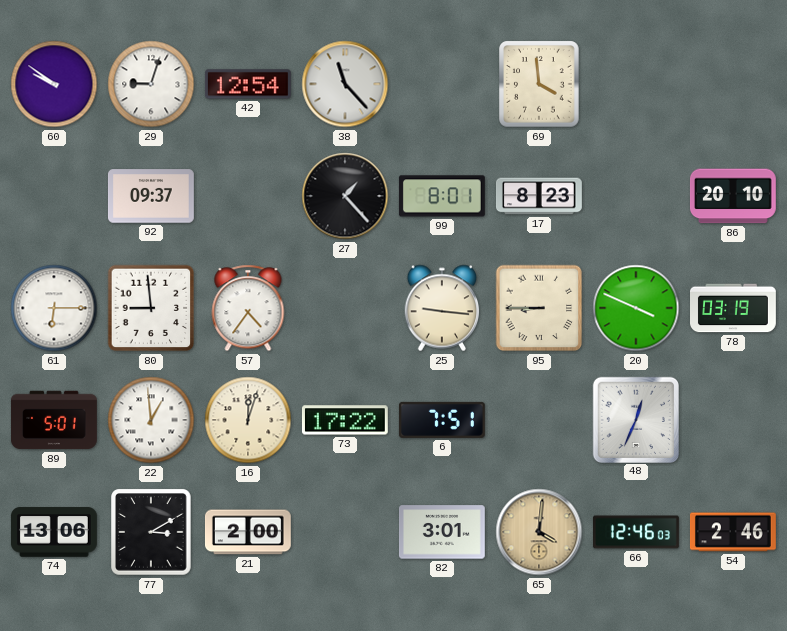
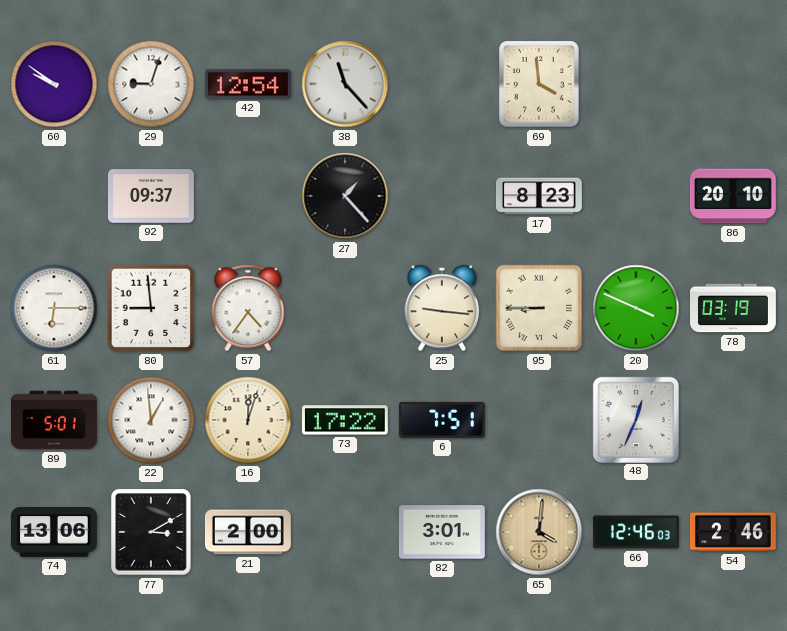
99: 8:01 -> none
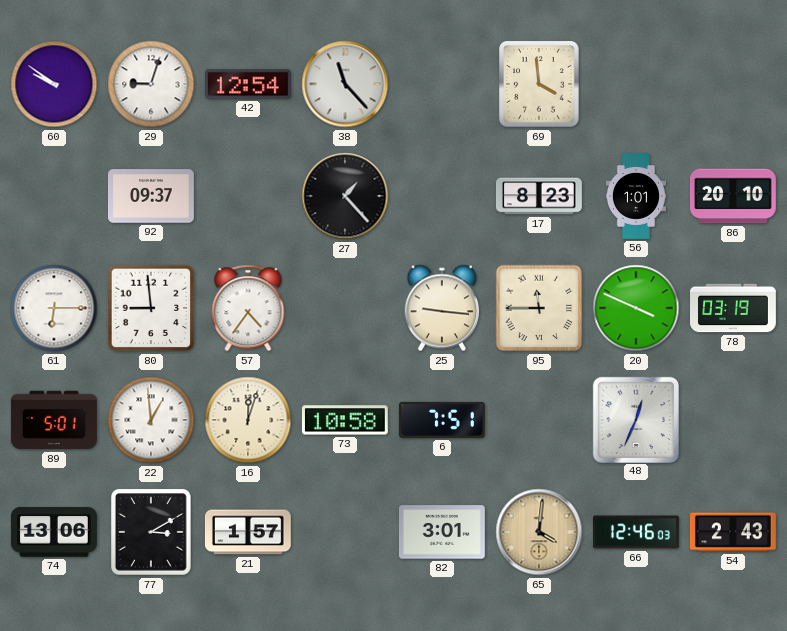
56: none -> 1:01
95: 8:45 -> 11:45
73: 17:22 -> 10:58
21: 2:00 -> 1:57
54: 2:46 -> 2:43
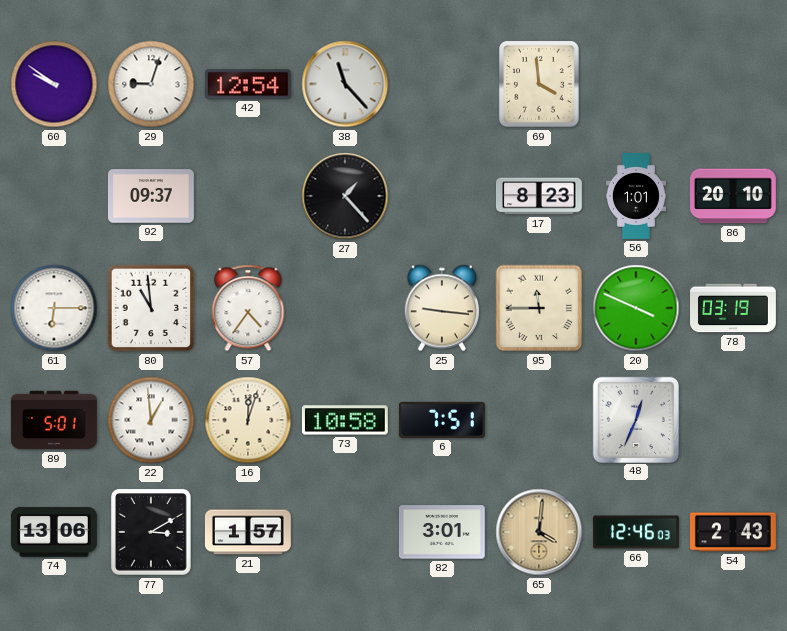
80: 8:59 -> 10:59
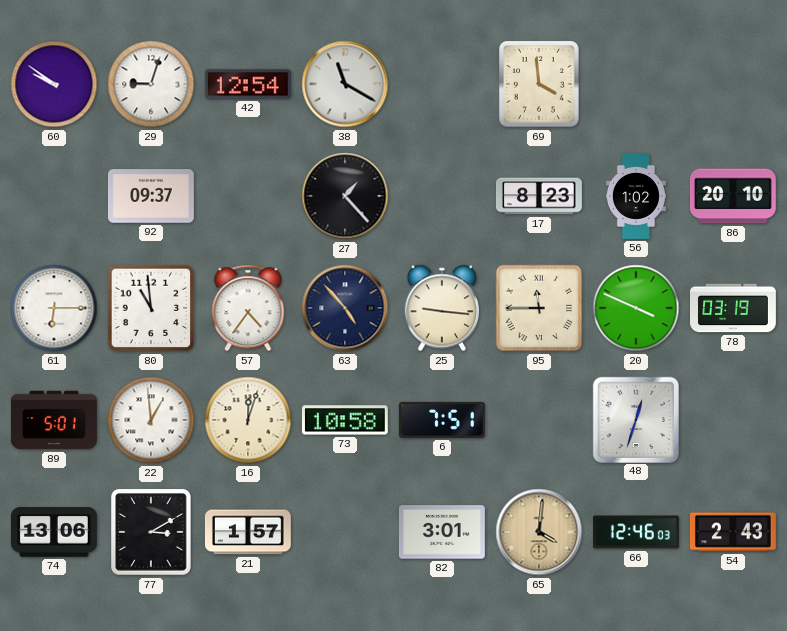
38: 11:23 -> 11:20
56: 1:01 -> 1:02
63: none -> 4:53
48: 12:34 -> 12:33
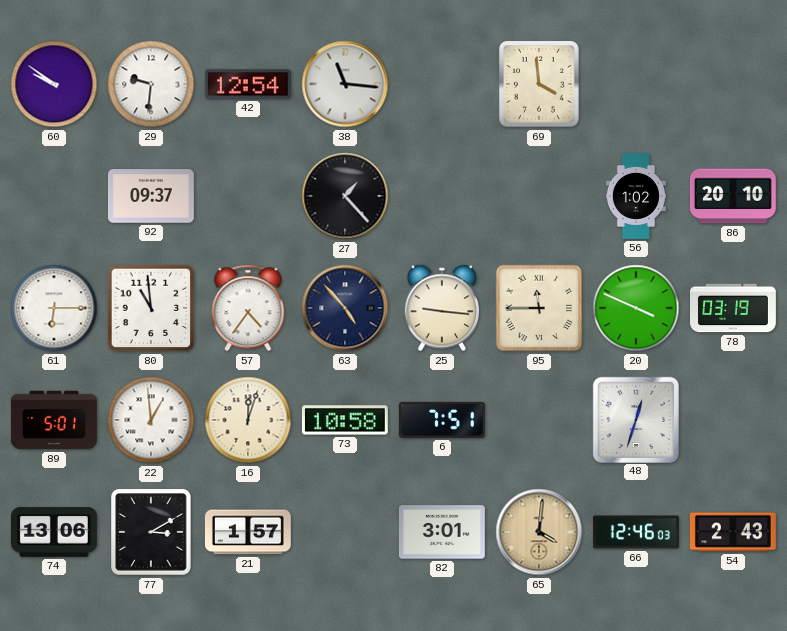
29: 9:03 -> 9:31
38: 11:20 -> 11:16
17: 8:23 -> none
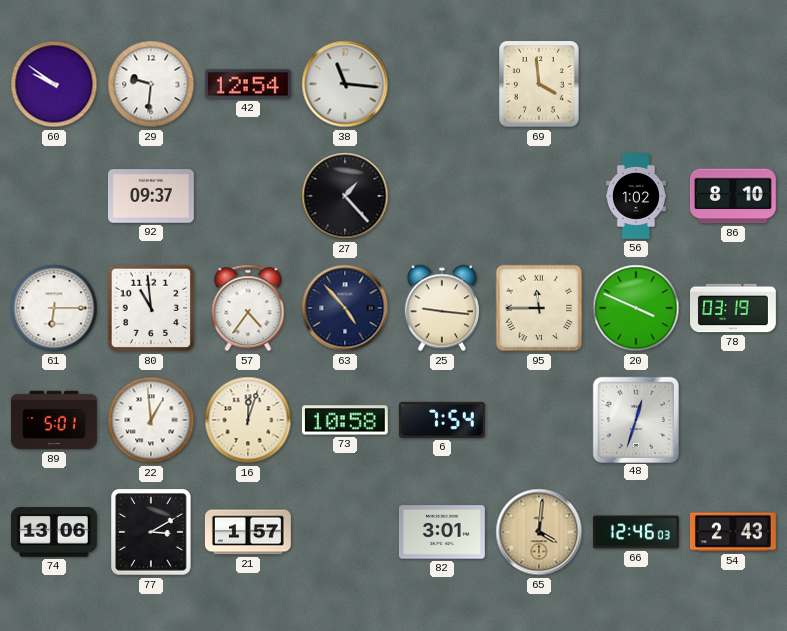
86: 20:10 -> 8:10
6: 7:51 -> 7:54
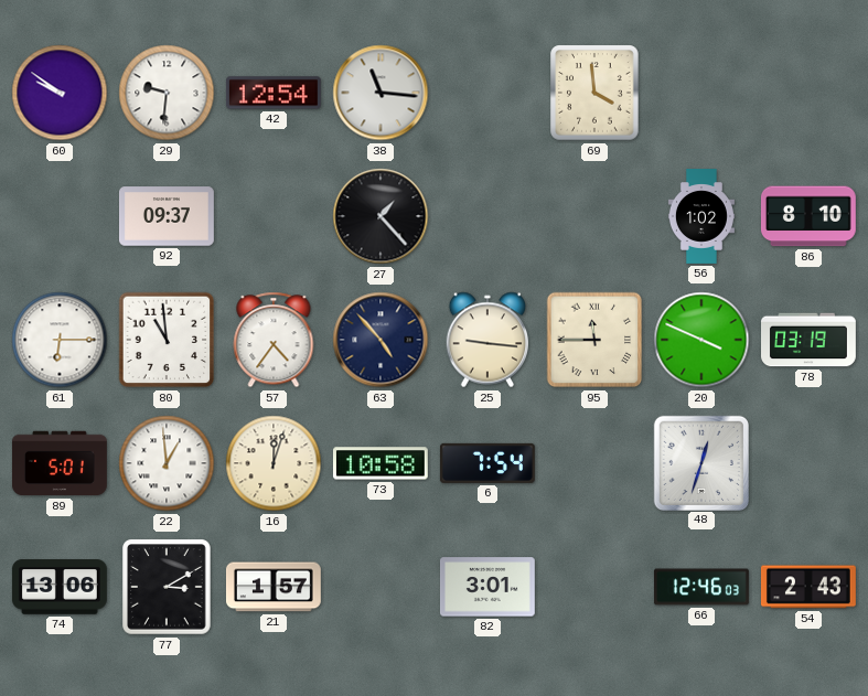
65: 4:01 -> none
